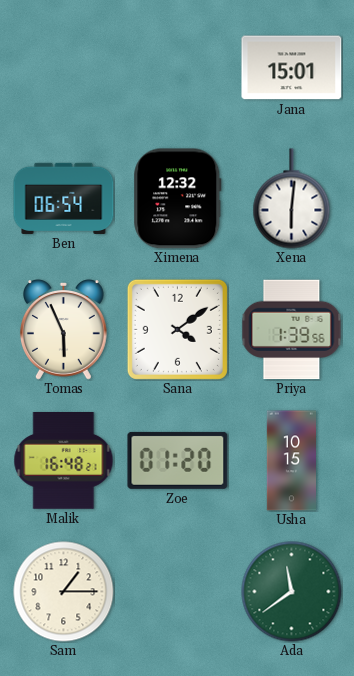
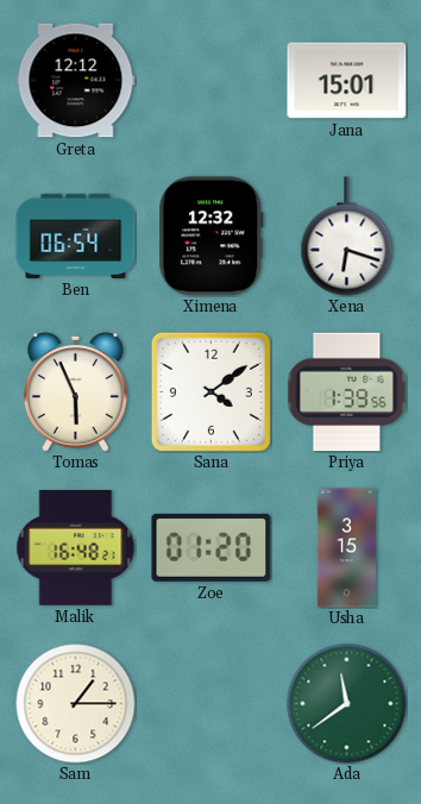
Greta: none -> 12:12
Xena: 6:01 -> 6:18
Usha: 10:15 -> 3:15
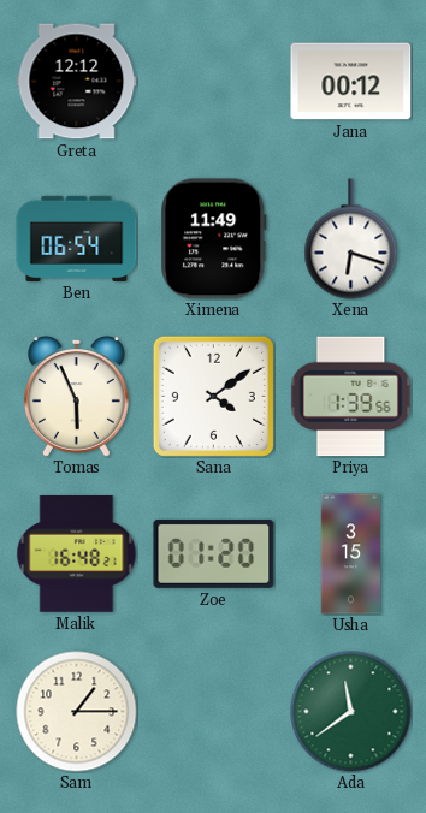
Jana: 15:01 -> 00:12
Ximena: 12:32 -> 11:49
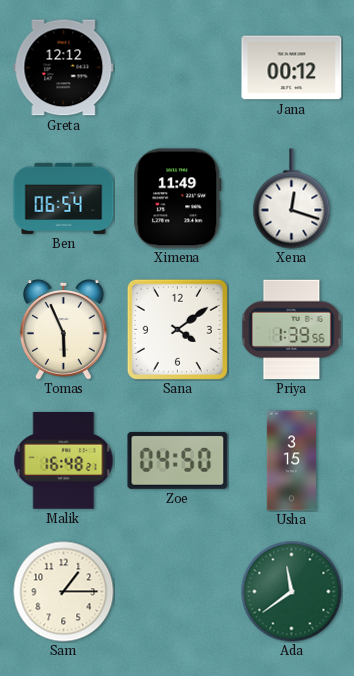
Xena: 6:18 -> 12:18
Zoe: 01:20 -> 04:50
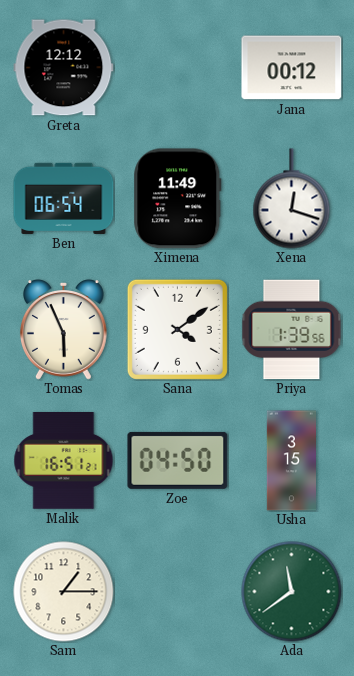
Malik: 16:48 -> 16:51
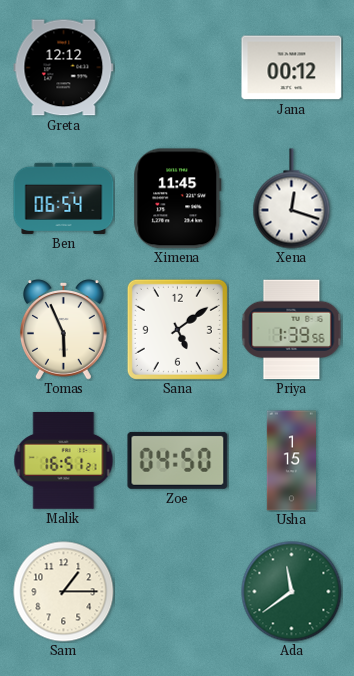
Ximena: 11:49 -> 11:45
Sana: 4:09 -> 5:09
Usha: 3:15 -> 1:15
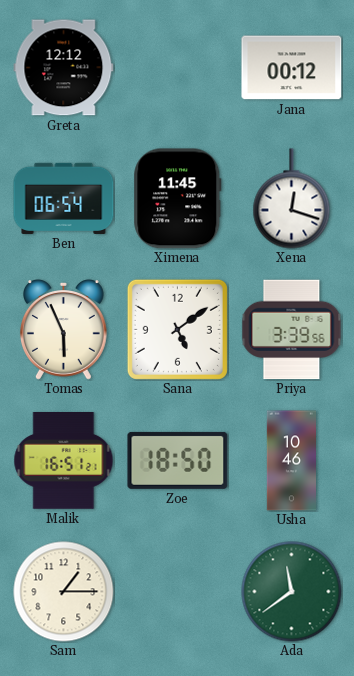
Priya: 1:39 -> 3:39
Zoe: 04:50 -> 18:50
Usha: 1:15 -> 10:46
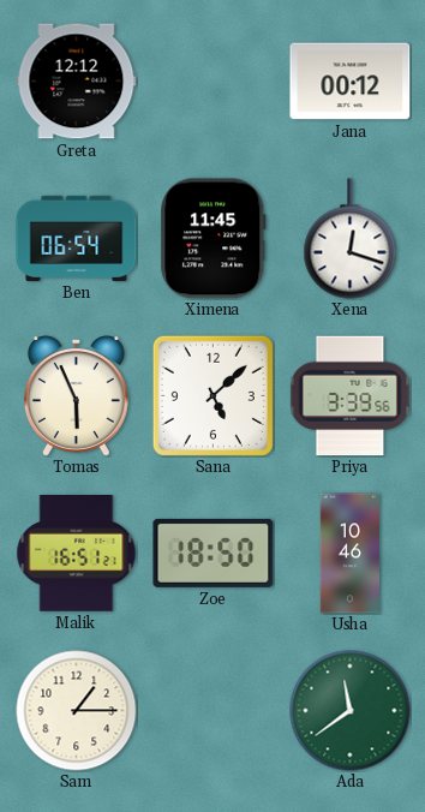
Sana: 5:09 -> 5:08
